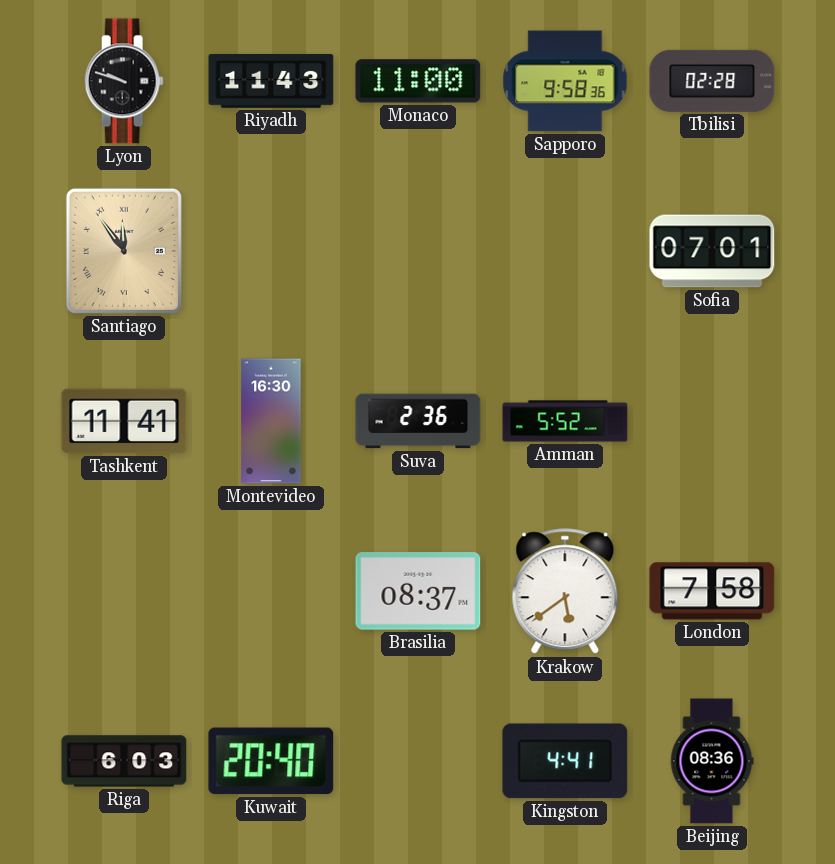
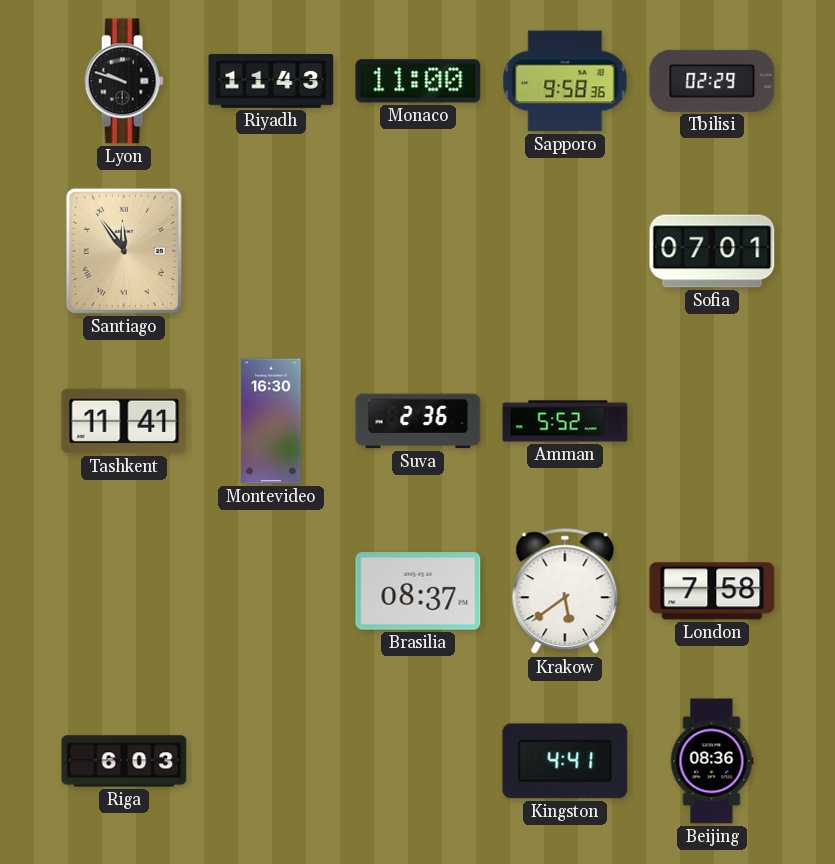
Tbilisi: 02:28 -> 02:29
Kuwait: 20:40 -> none
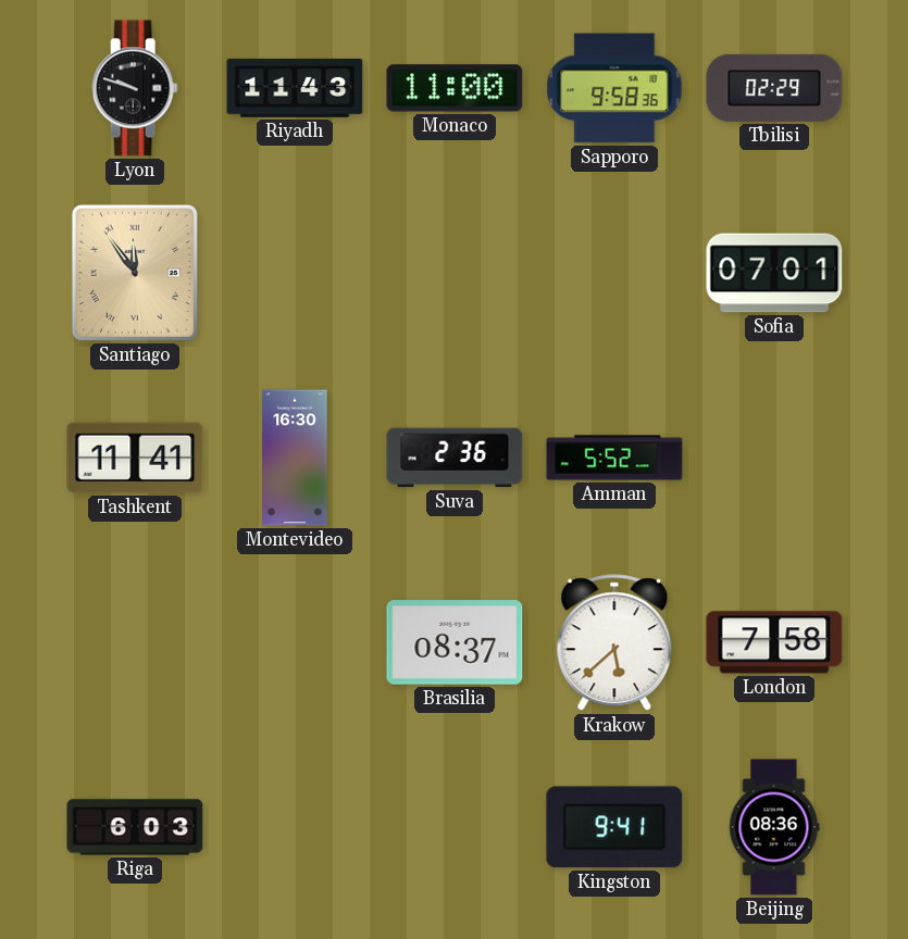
Krakow: 5:39 -> 5:38
Kingston: 4:41 -> 9:41
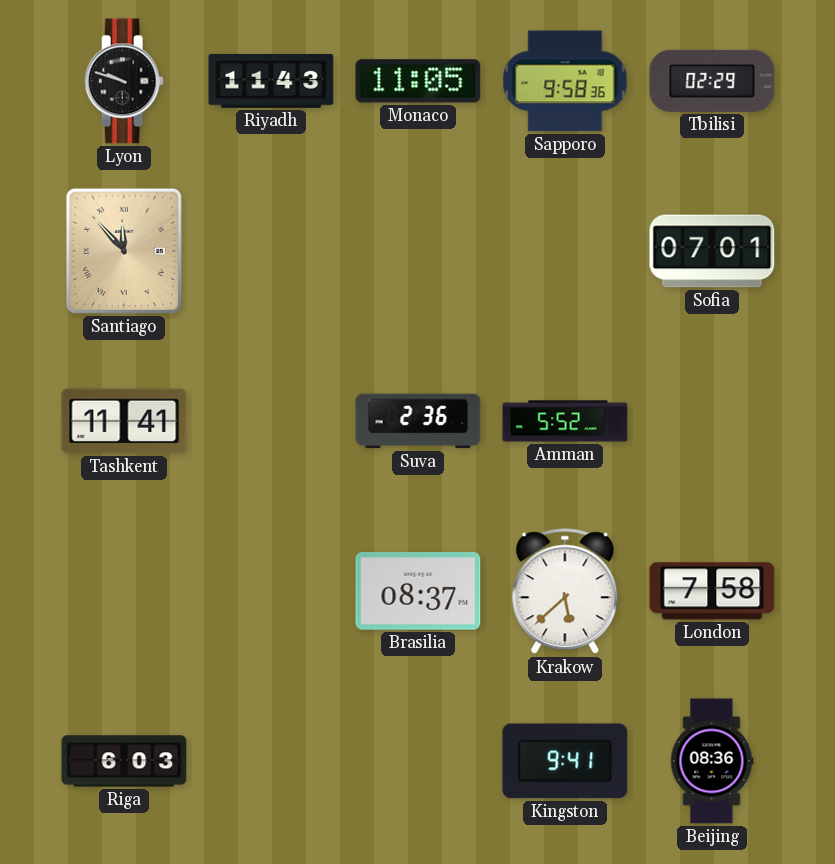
Monaco: 11:00 -> 11:05
Santiago: 11:54 -> 11:53
Montevideo: 16:30 -> none
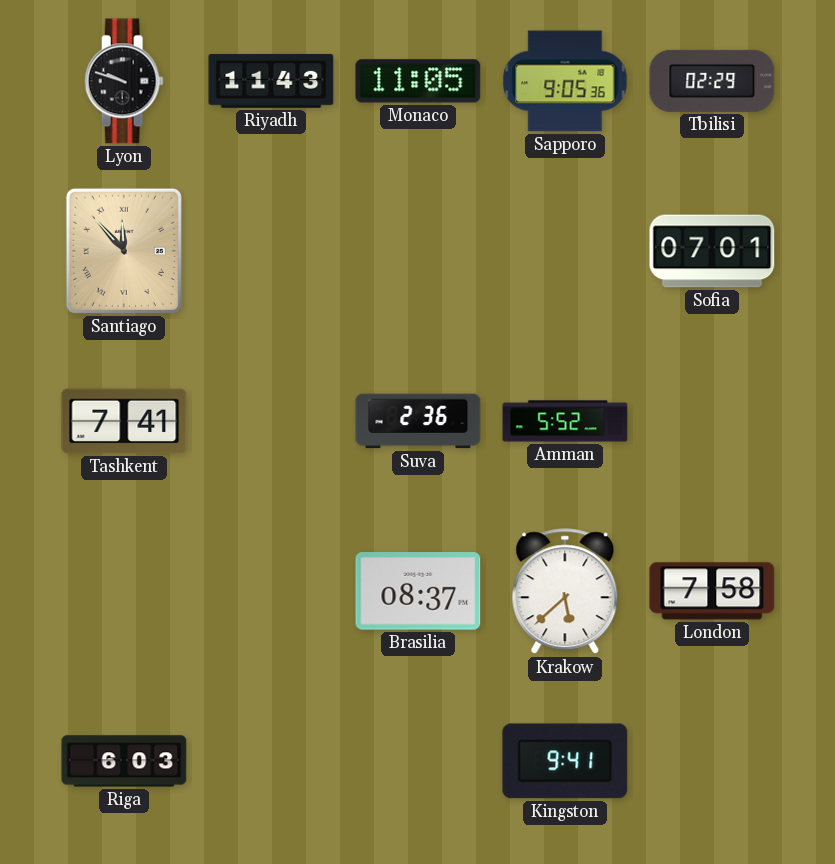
Sapporo: 9:58 -> 9:05
Tashkent: 11:41 -> 7:41
Beijing: 08:36 -> none
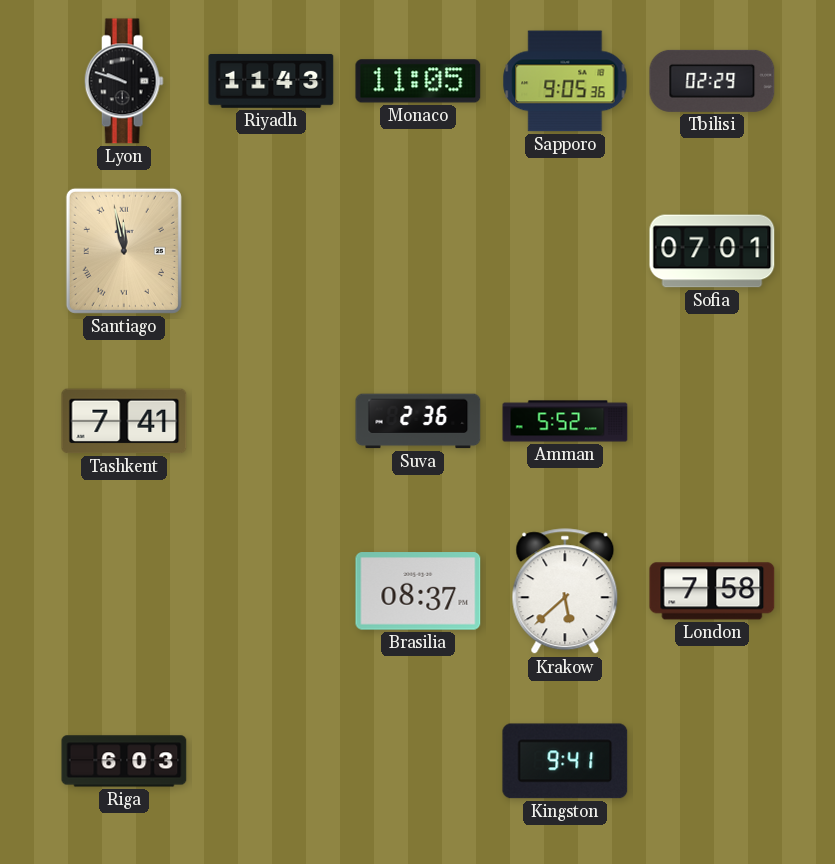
Santiago: 11:53 -> 11:58
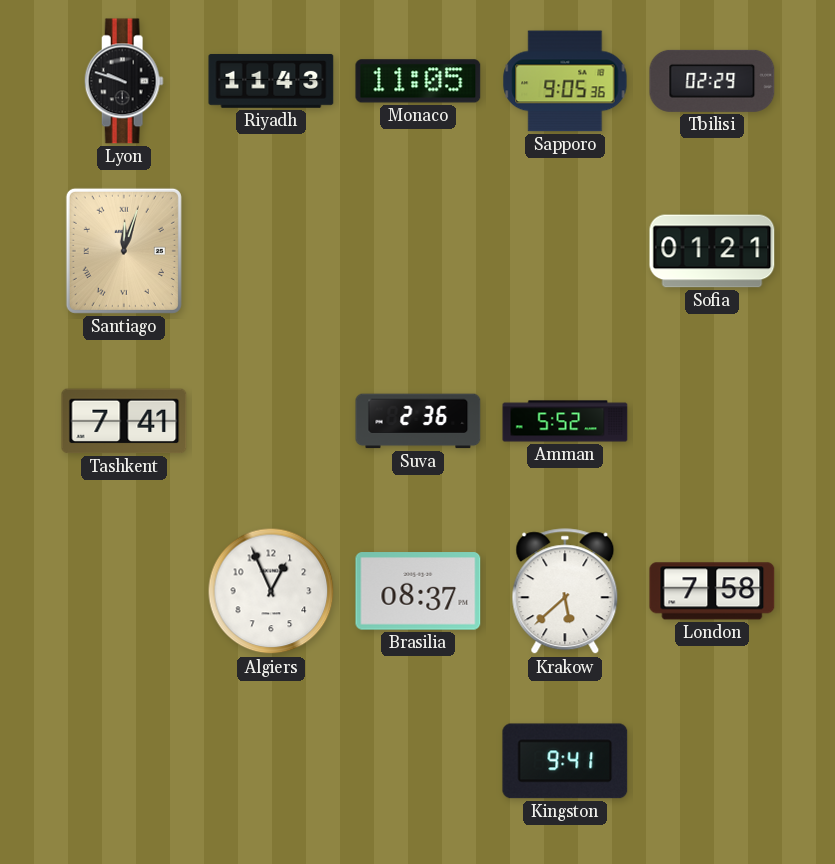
Santiago: 11:58 -> 12:03
Sofia: 07:01 -> 01:21
Algiers: none -> 12:56
Riga: 6:03 -> none
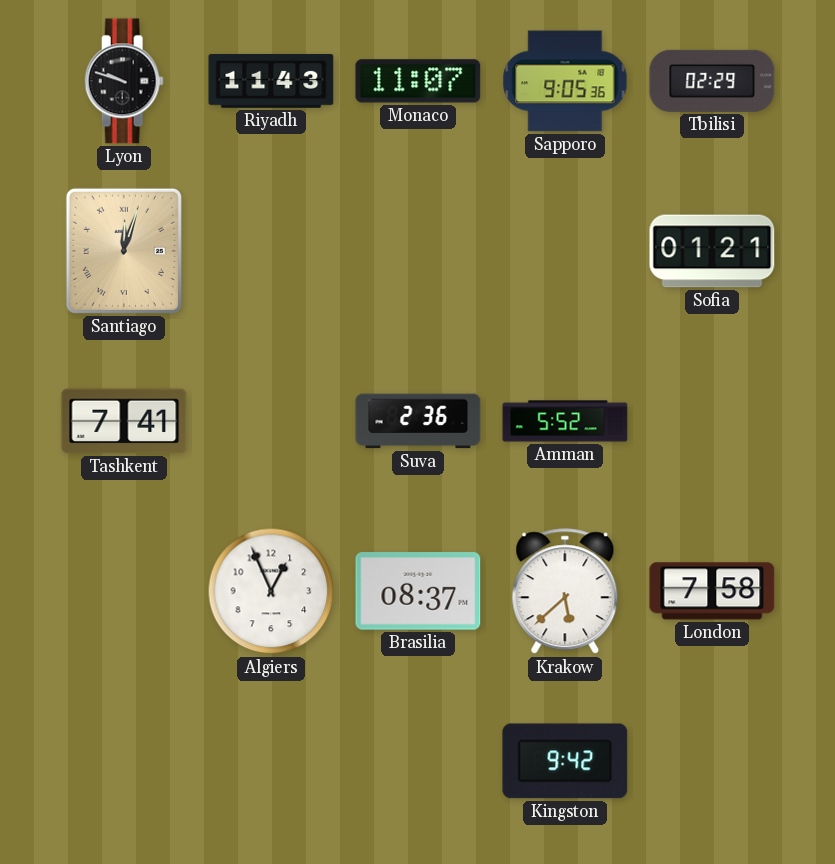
Monaco: 11:05 -> 11:07
Kingston: 9:41 -> 9:42
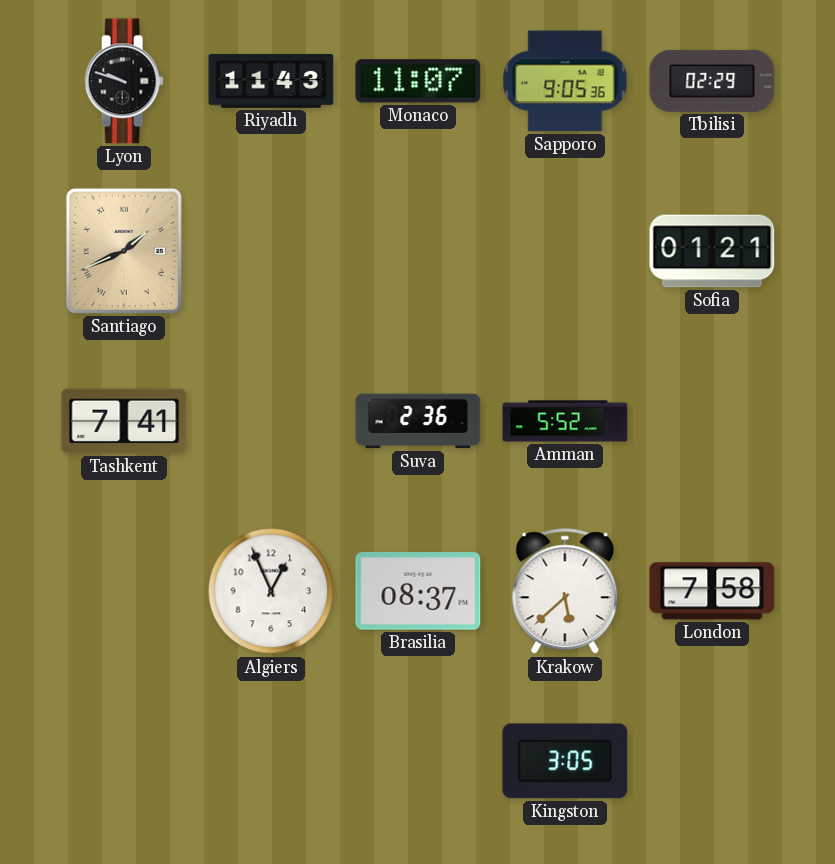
Santiago: 12:03 -> 1:41
Kingston: 9:42 -> 3:05
